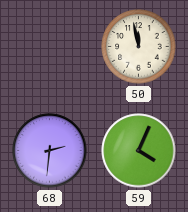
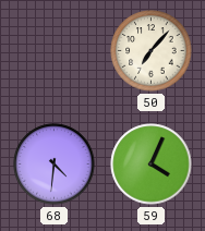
50: 11:58 -> 7:07
68: 2:31 -> 4:31
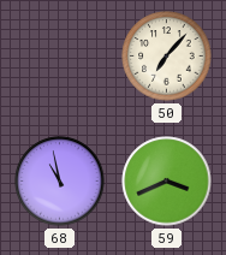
68: 4:31 -> 10:58
59: 4:04 -> 3:41
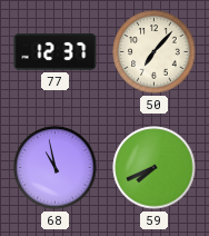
77: none -> 12:37
59: 3:41 -> 7:41
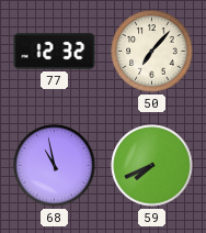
77: 12:37 -> 12:32
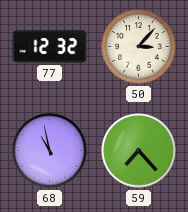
50: 7:07 -> 3:07
59: 7:41 -> 7:23
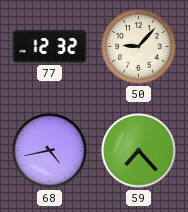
50: 3:07 -> 9:07
68: 10:58 -> 4:43
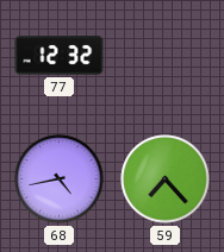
50: 9:07 -> none
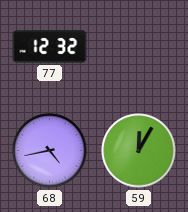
59: 7:23 -> 12:05
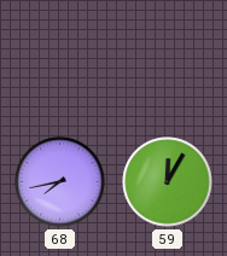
77: 12:32 -> none
68: 4:43 -> 7:43
